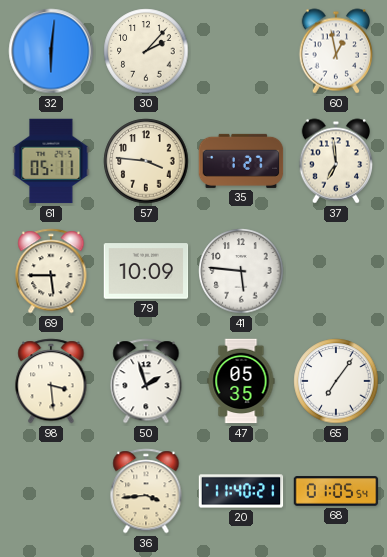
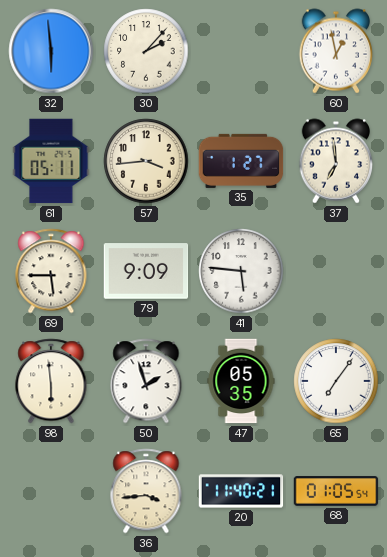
32: 6:01 -> 5:59
57: 3:46 -> 3:44
79: 10:09 -> 9:09
98: 3:29 -> 5:59
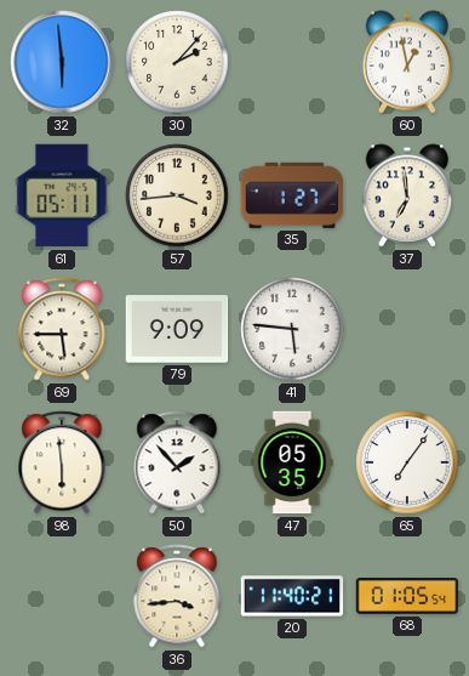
50: 1:57 -> 1:53
